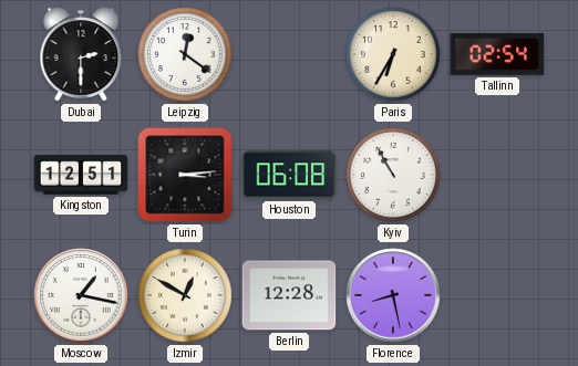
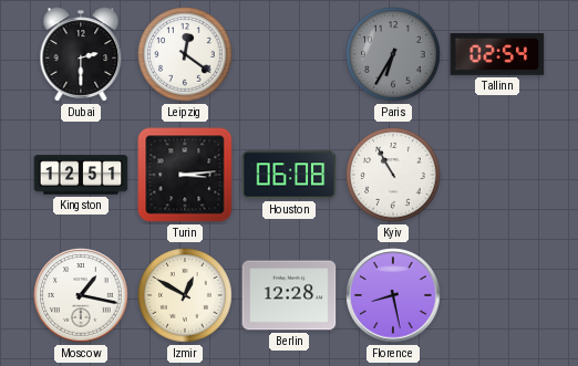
Paris dial: cream -> grey
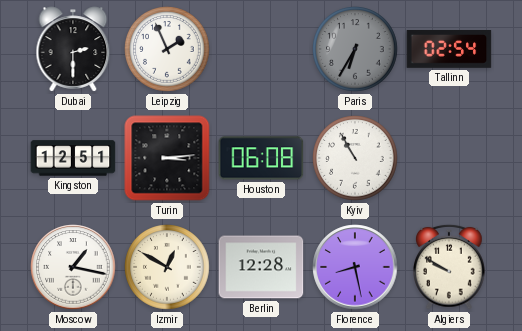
Leipzig: 12:21 -> 1:56
Algiers: none -> 9:50
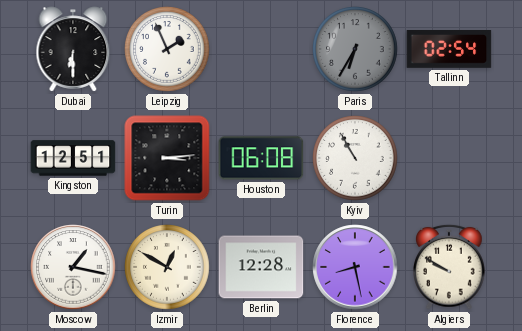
Dubai: 2:30 -> 6:30
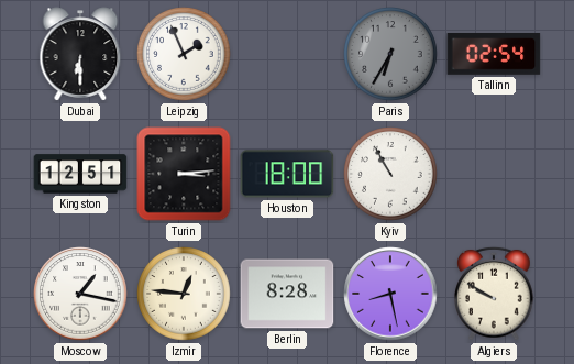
Houston: 06:08 -> 18:00
Izmir: 12:50 -> 12:46
Berlin: 12:28 -> 8:28
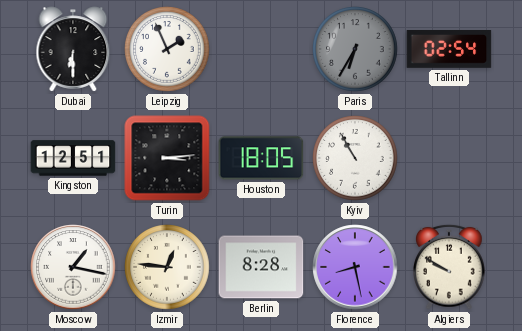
Houston: 18:00 -> 18:05
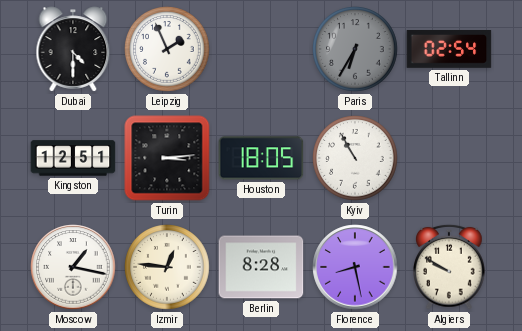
Dubai: 6:30 -> 4:30
